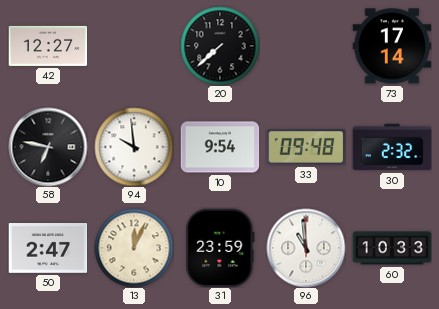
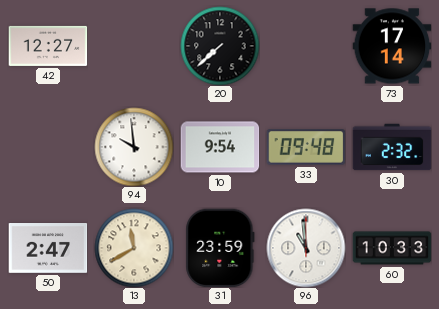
58: 6:47 -> none
13: 12:04 -> 11:40
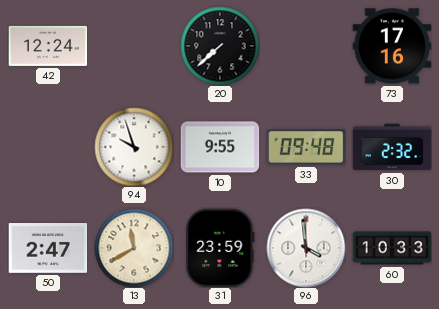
42: 12:27 -> 12:24
73: 17:14 -> 17:16
94: 9:59 -> 9:57
10: 9:54 -> 9:55
96: 10:59 -> 3:59
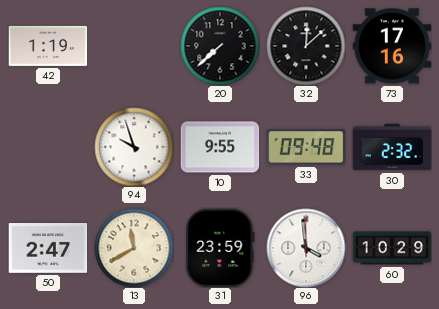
42: 12:24 -> 1:19
32: none -> 12:08
60: 10:33 -> 10:29
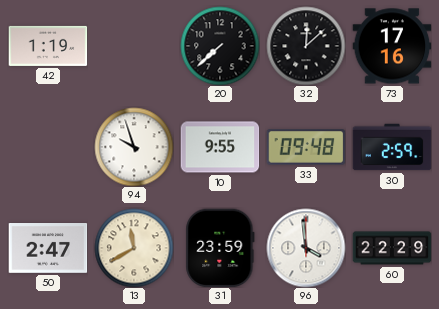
30: 2:32 -> 2:59
60: 10:29 -> 22:29
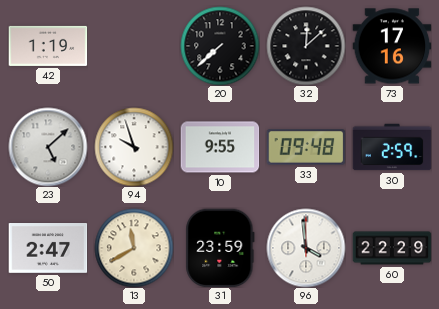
23: none -> 5:08
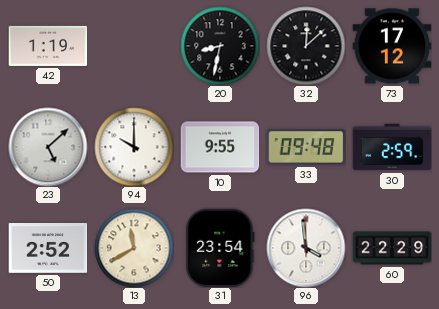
20: 7:38 -> 8:32
73: 17:16 -> 17:12
94: 9:57 -> 10:00
50: 2:47 -> 2:52
31: 23:59 -> 23:54
